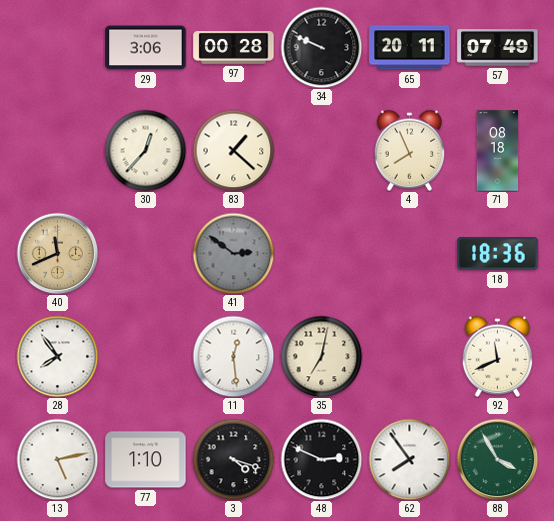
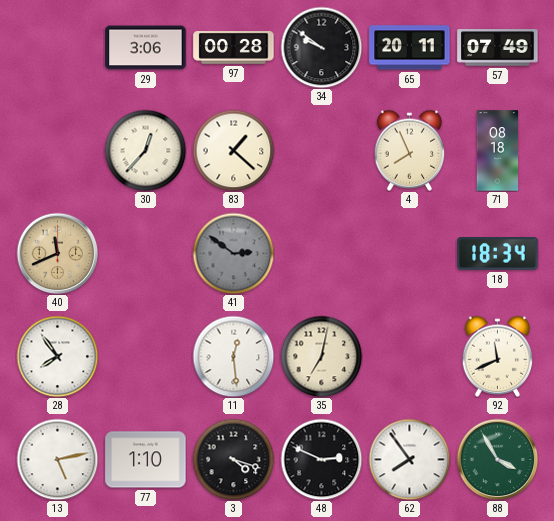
34: 9:49 -> 9:51
18: 18:36 -> 18:34
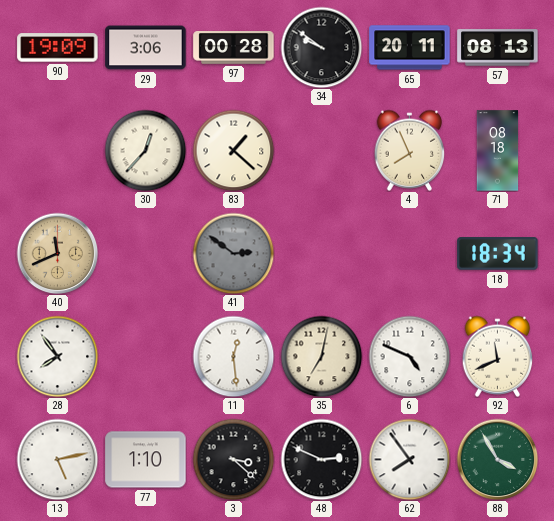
90: none -> 19:09
57: 07:49 -> 08:13
6: none -> 4:49
3: 4:18 -> 3:22
